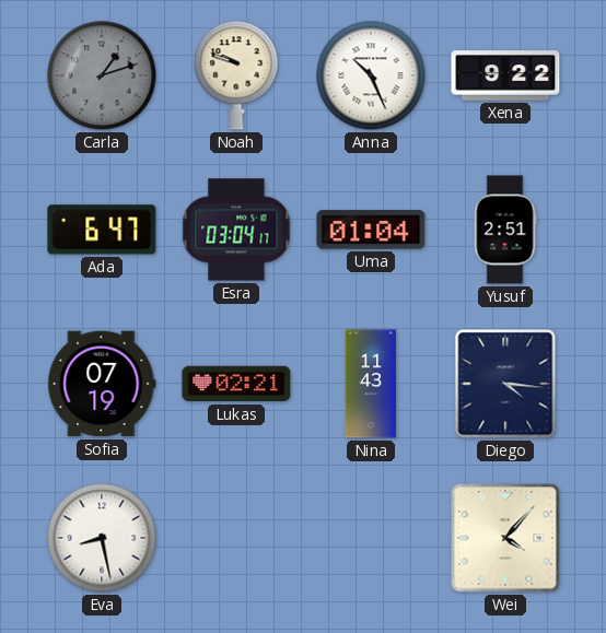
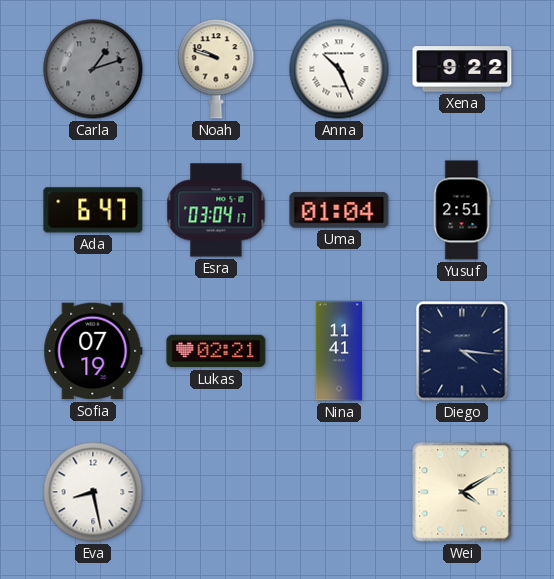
Nina: 11:43 -> 11:41
Wei: 4:07 -> 4:10
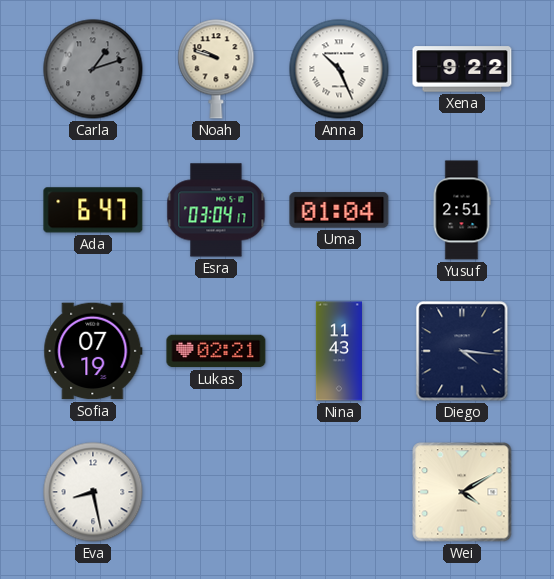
Nina: 11:41 -> 11:43
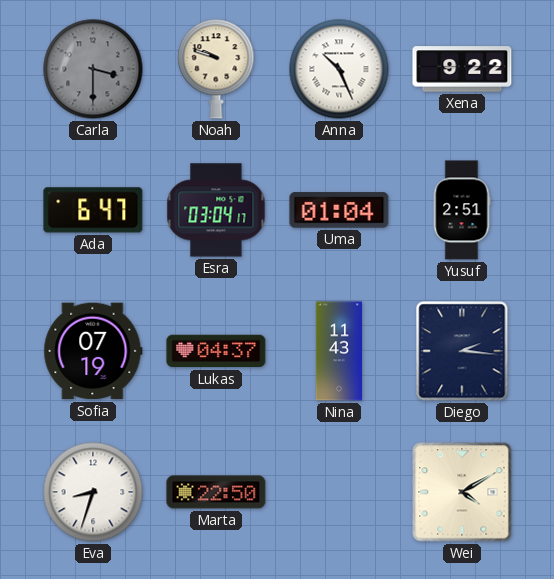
Carla: 1:12 -> 3:30
Lukas: 02:21 -> 04:37
Diego: 4:16 -> 2:16
Eva: 8:28 -> 8:33
Marta: none -> 22:50
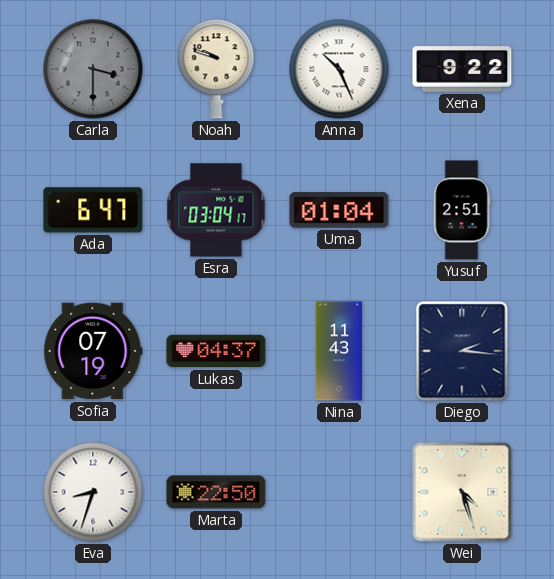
Wei: 4:10 -> 4:27
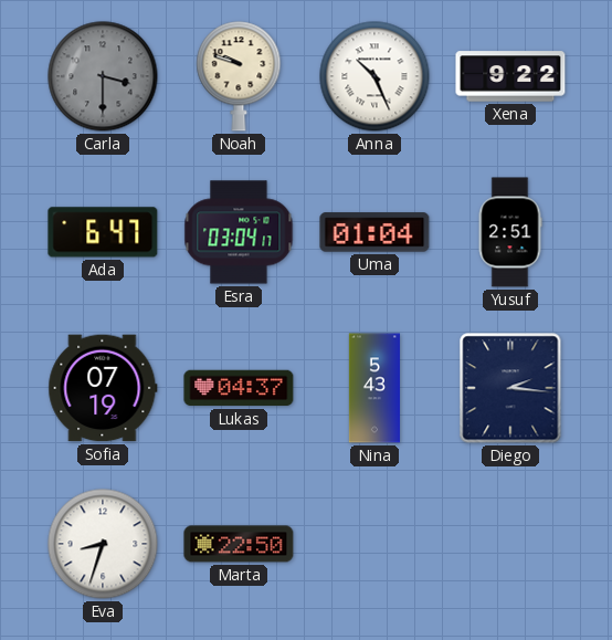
Nina: 11:43 -> 5:43
Wei: 4:27 -> none
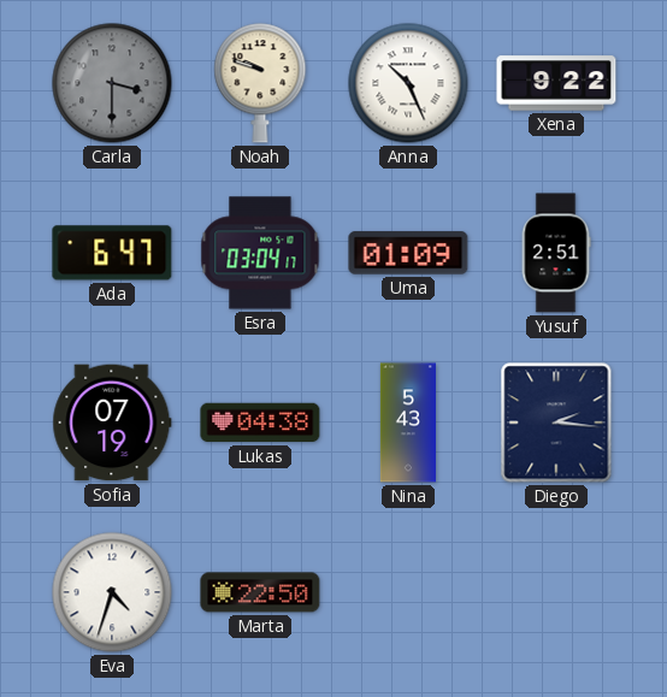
Uma: 01:04 -> 01:09
Lukas: 04:37 -> 04:38
Eva: 8:33 -> 4:33
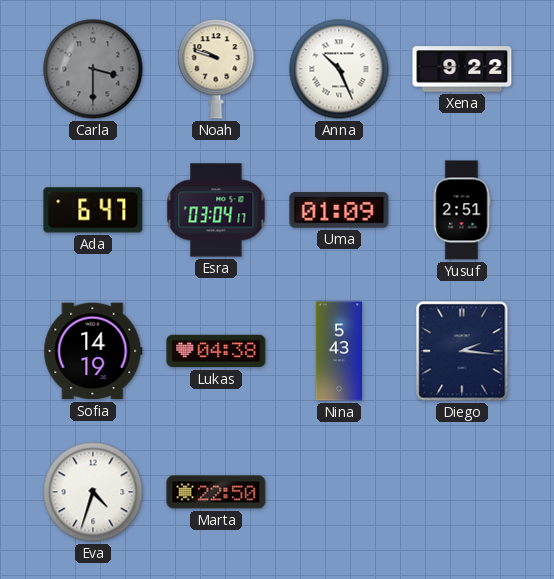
Sofia: 07:19 -> 14:19
